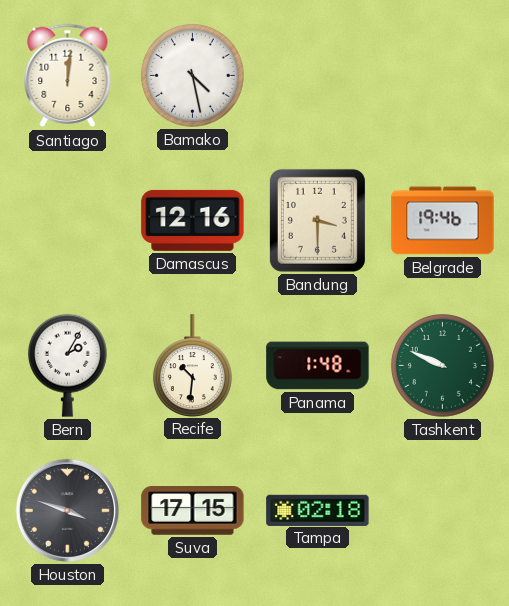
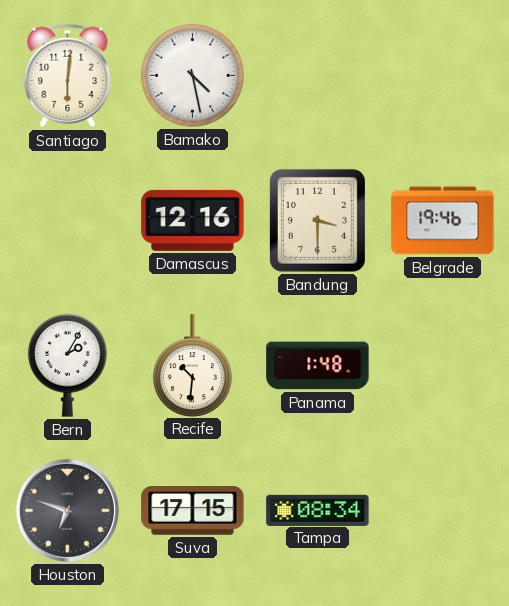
Santiago: 12:01 -> 6:01
Tashkent: 9:49 -> none
Houston: 3:48 -> 6:48
Tampa: 02:18 -> 08:34
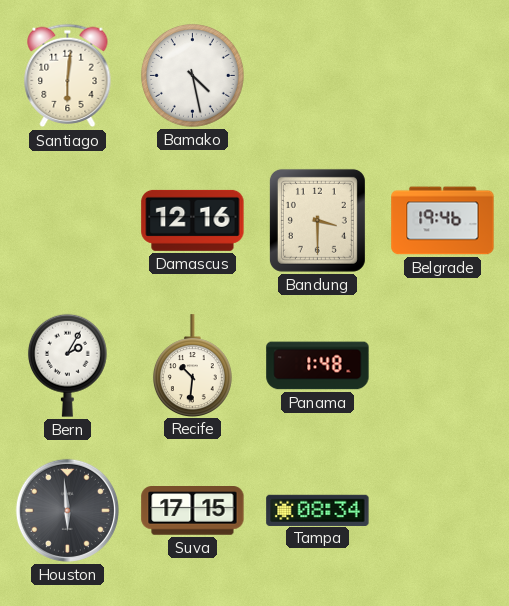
Houston: 6:48 -> 5:59
